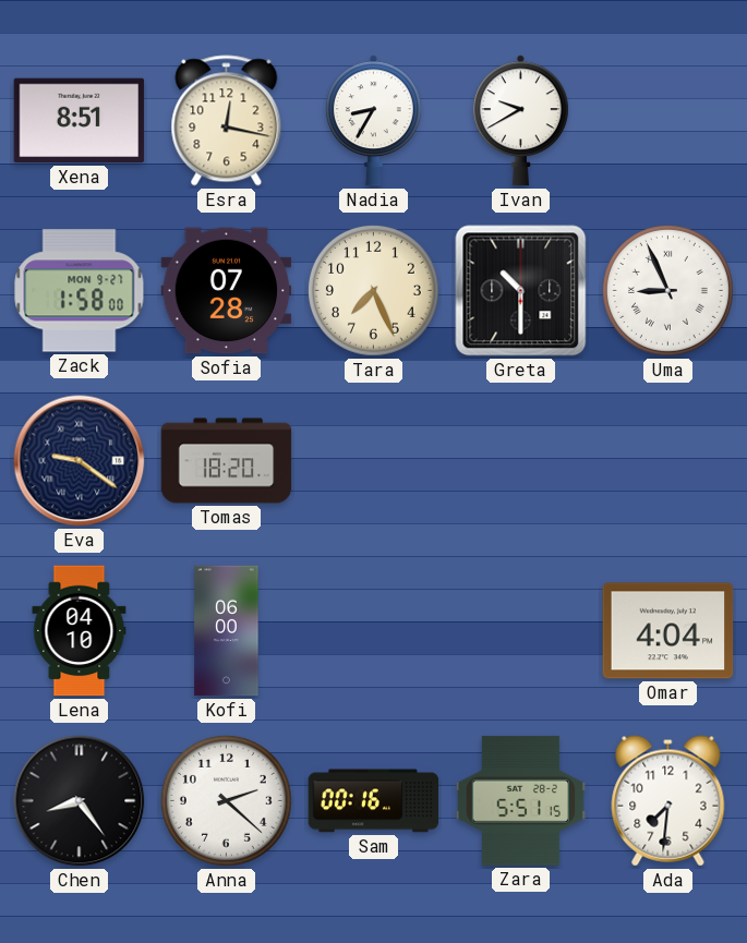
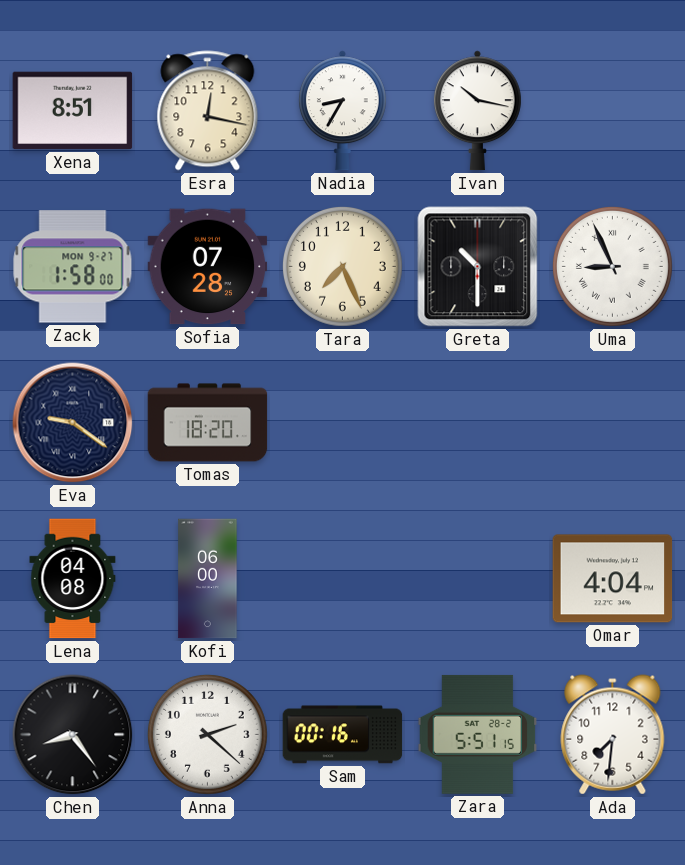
Ivan: 9:40 -> 10:17
Lena: 04:10 -> 04:08
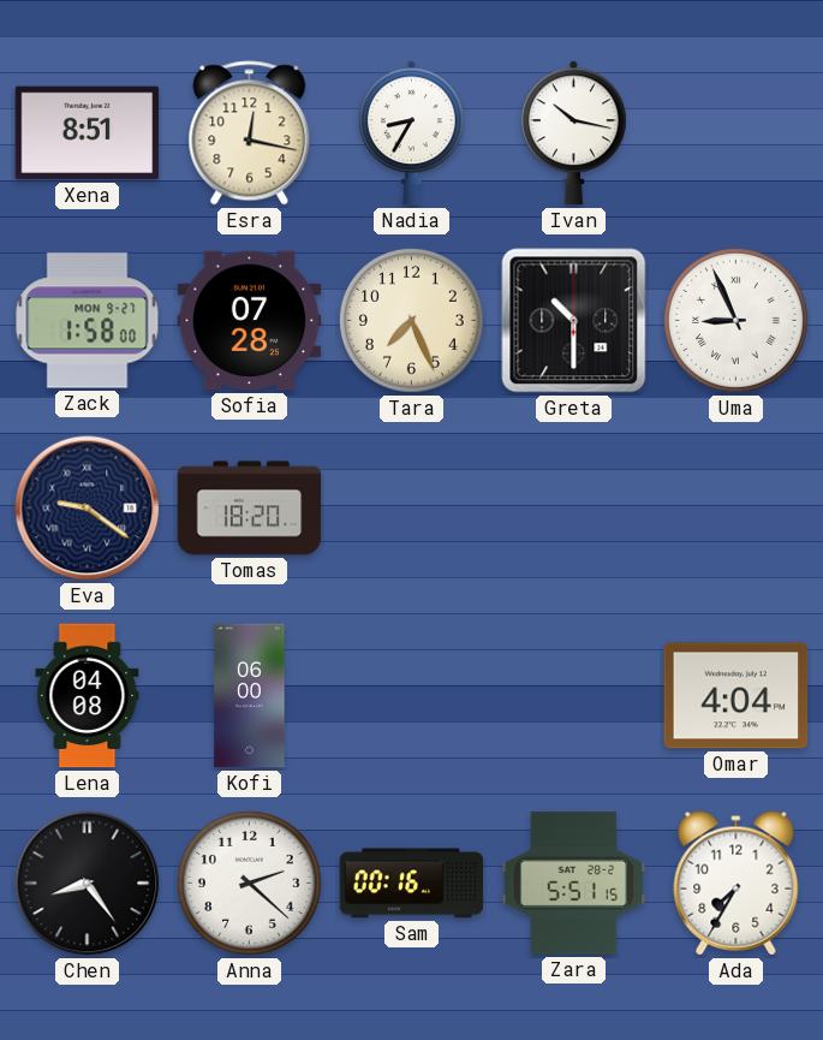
Ada: 7:31 -> 7:35
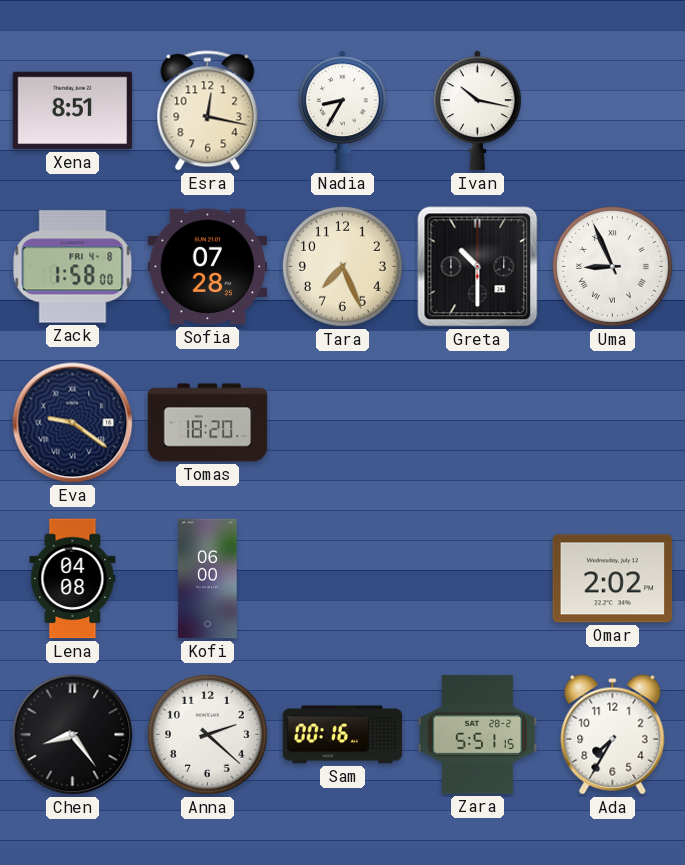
Zack date: MON 9-27 -> FRI 4-8
Omar: 4:04 -> 2:02
